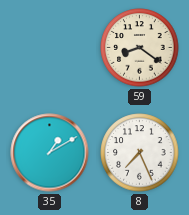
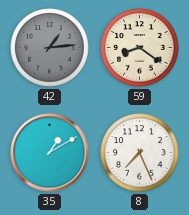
42: none -> 1:14
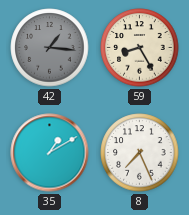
42: 1:14 -> 1:16
59: 8:21 -> 8:25
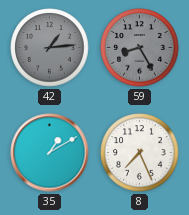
42: 1:16 -> 1:14
59 dial: cream -> grey
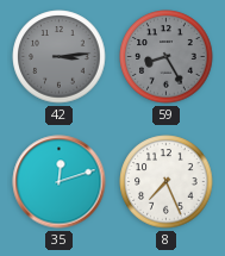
42: 1:14 -> 3:14
35: 1:10 -> 12:12
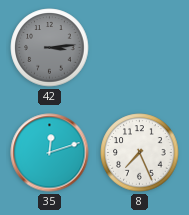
59: 8:25 -> none
